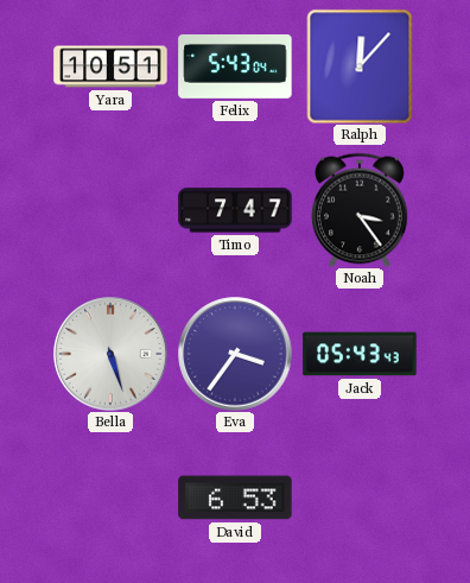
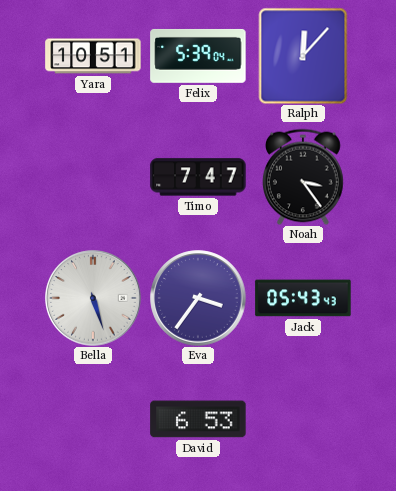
Felix: 5:43 -> 5:39
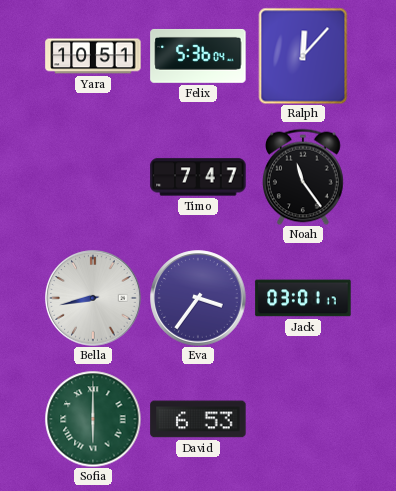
Felix: 5:39 -> 5:36
Noah: 3:24 -> 11:24
Bella: 5:27 -> 8:43
Jack: 05:43 -> 03:01
Sofia: none -> 6:00
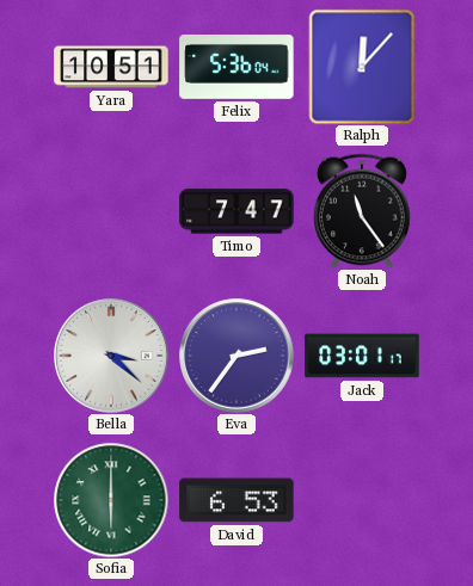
Bella: 8:43 -> 3:22
Eva: 3:36 -> 2:36
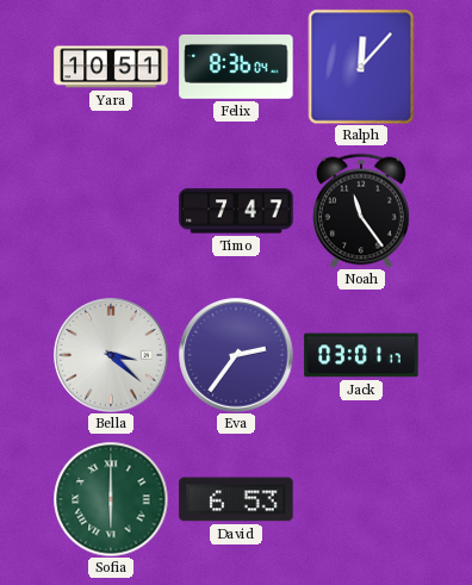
Felix: 5:36 -> 8:36
